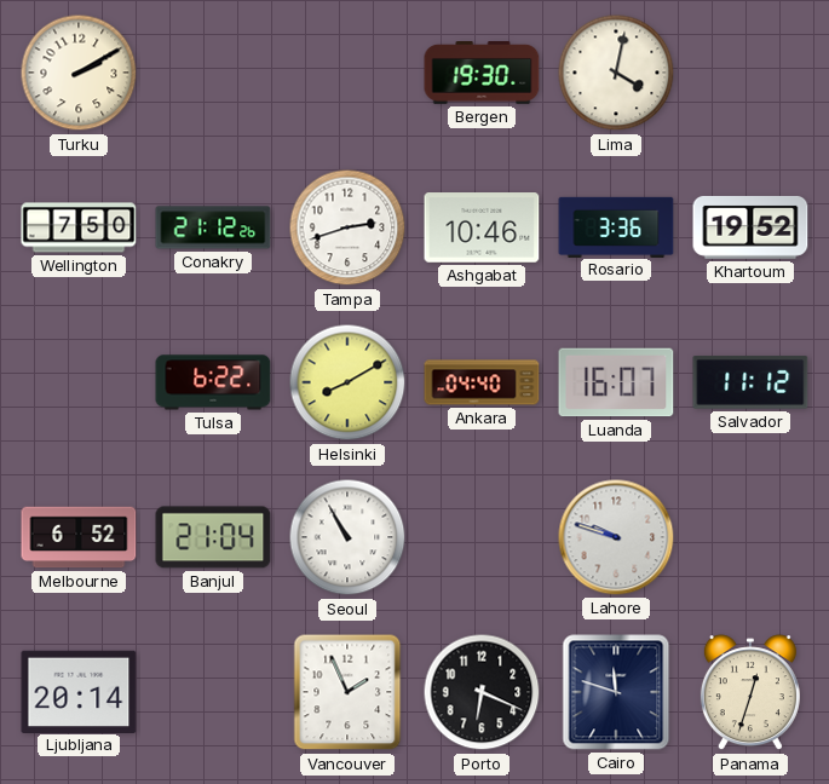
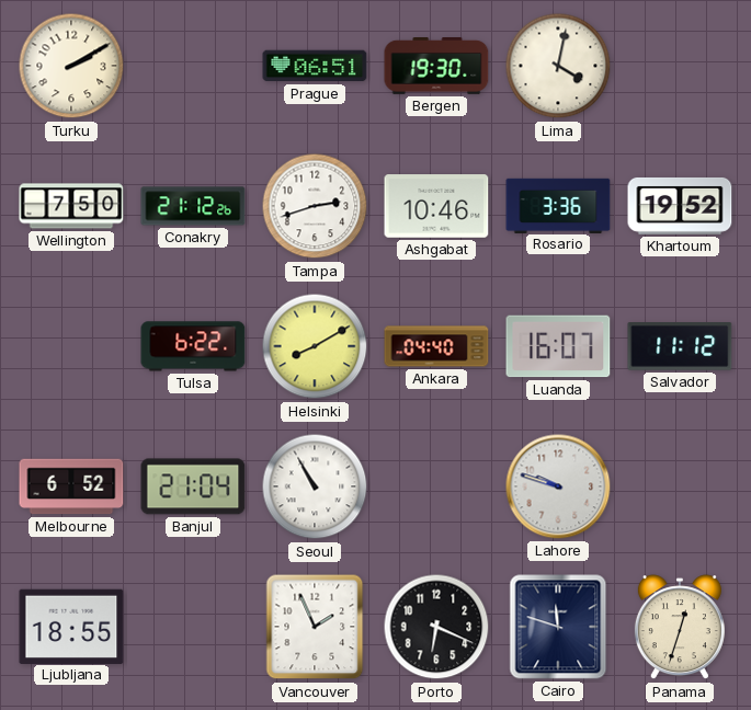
Prague: none -> 06:51
Ljubljana: 20:14 -> 18:55
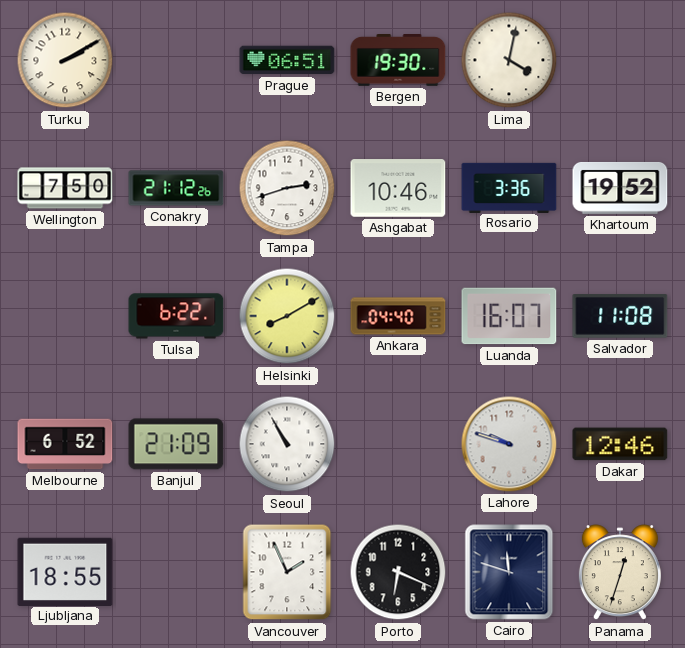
Salvador: 11:12 -> 11:08
Banjul: 21:04 -> 21:09
Dakar: none -> 12:46
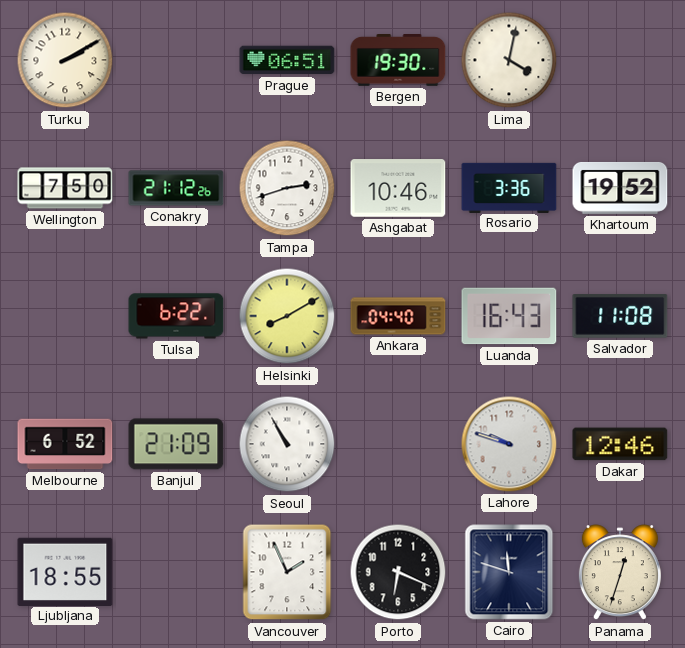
Luanda: 16:07 -> 16:43
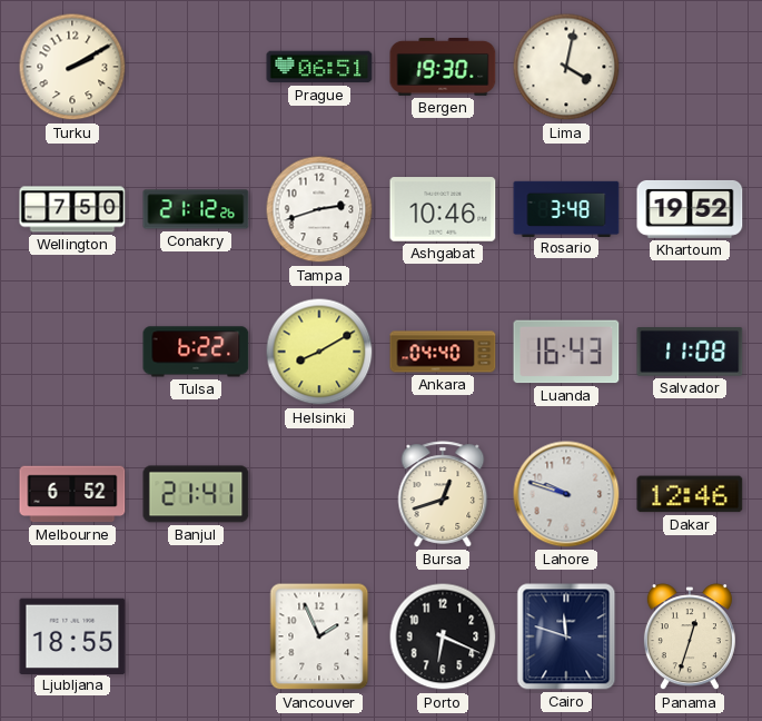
Rosario: 3:36 -> 3:48
Banjul: 21:09 -> 21:41
Seoul: 10:55 -> none
Bursa: none -> 12:42
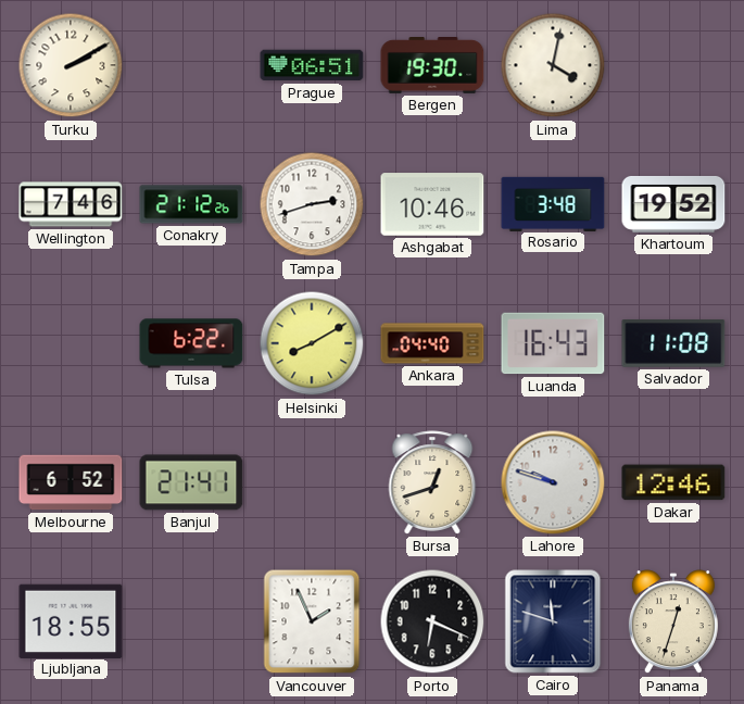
Wellington: 7:50 -> 7:46
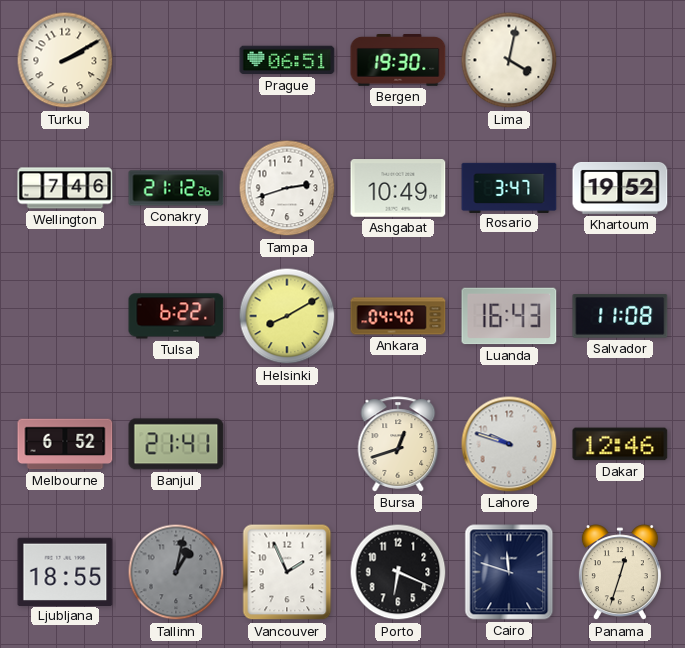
Ashgabat: 10:46 -> 10:49
Rosario: 3:48 -> 3:47
Tallinn: none -> 1:02
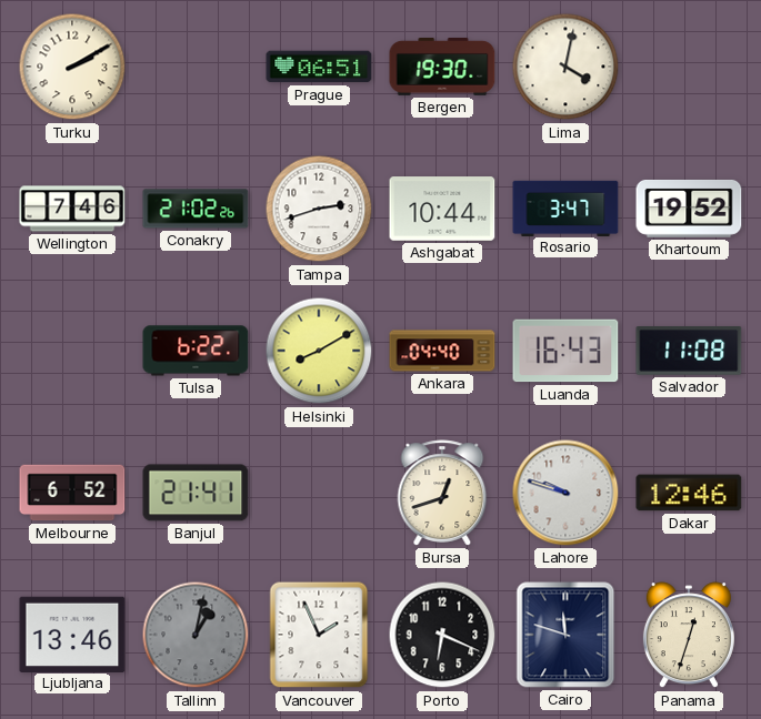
Conakry: 21:12 -> 21:02
Ashgabat: 10:49 -> 10:44
Ljubljana: 18:55 -> 13:46
